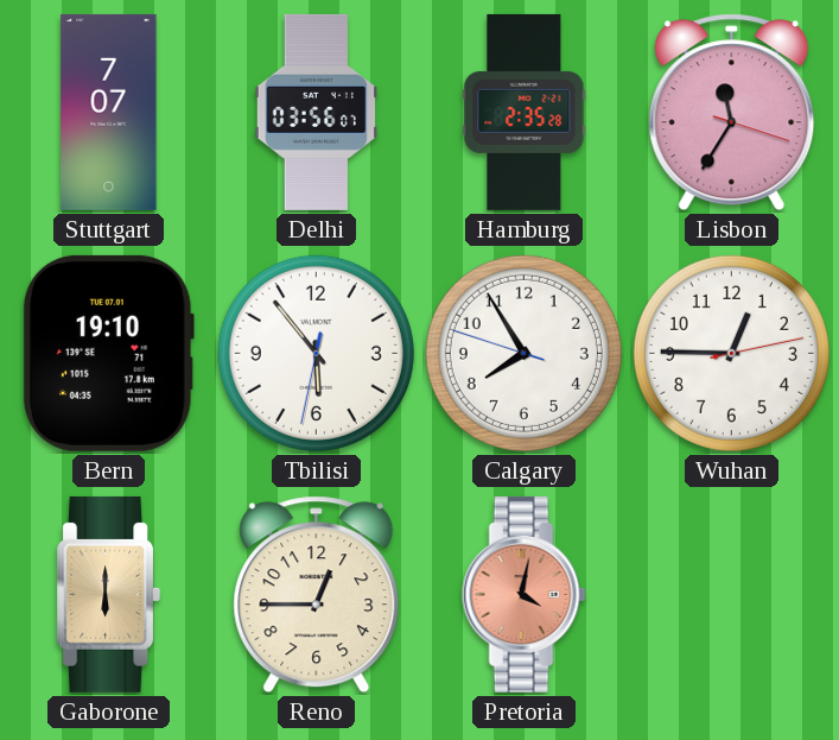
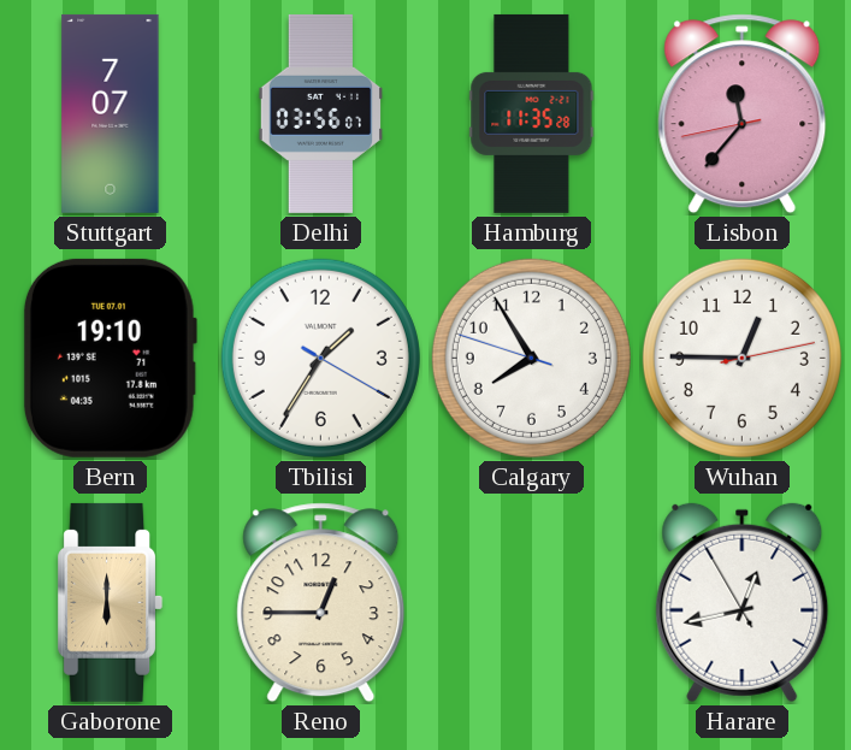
Hamburg: 2:35 -> 11:35
Lisbon: 11:35 -> 11:36
Tbilisi: 5:53 -> 1:35
Pretoria: 4:02 -> none
Harare: none -> 12:42
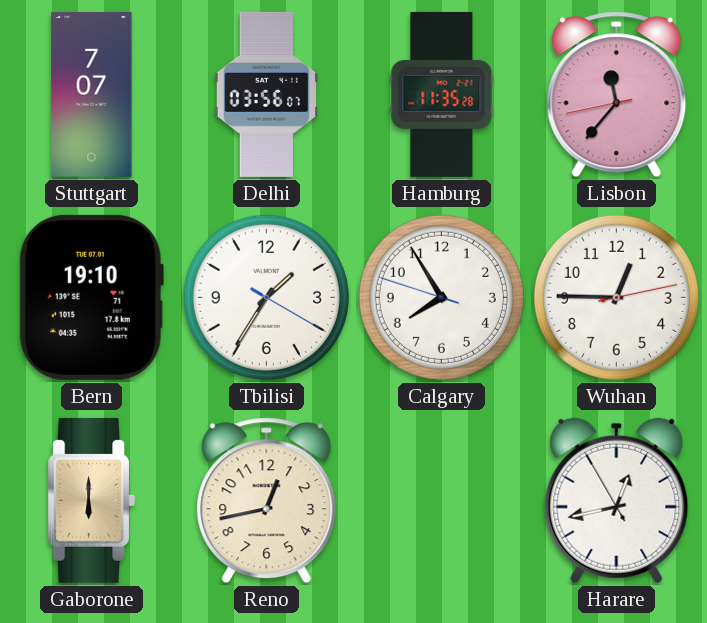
Reno: 12:45 -> 12:43
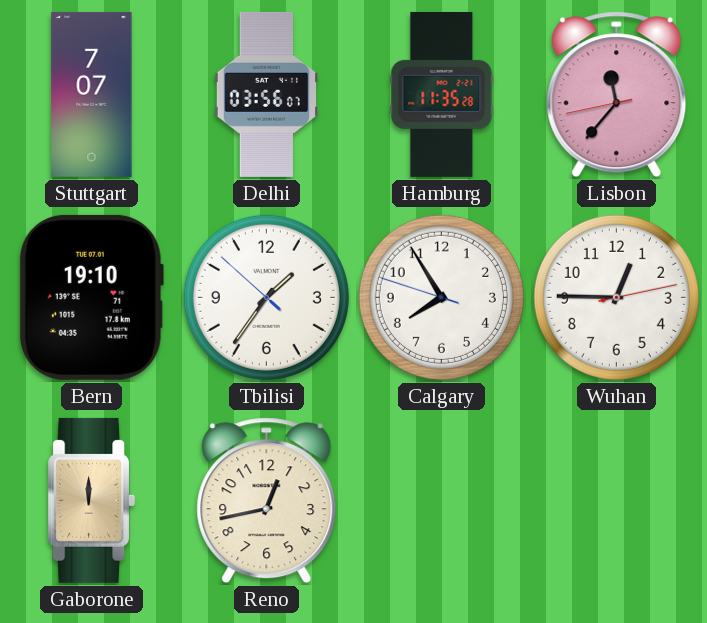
Tbilisi: 1:35:20 -> 1:35:52
Gaborone: 6:00 -> 12:00
Harare: 12:42 -> none
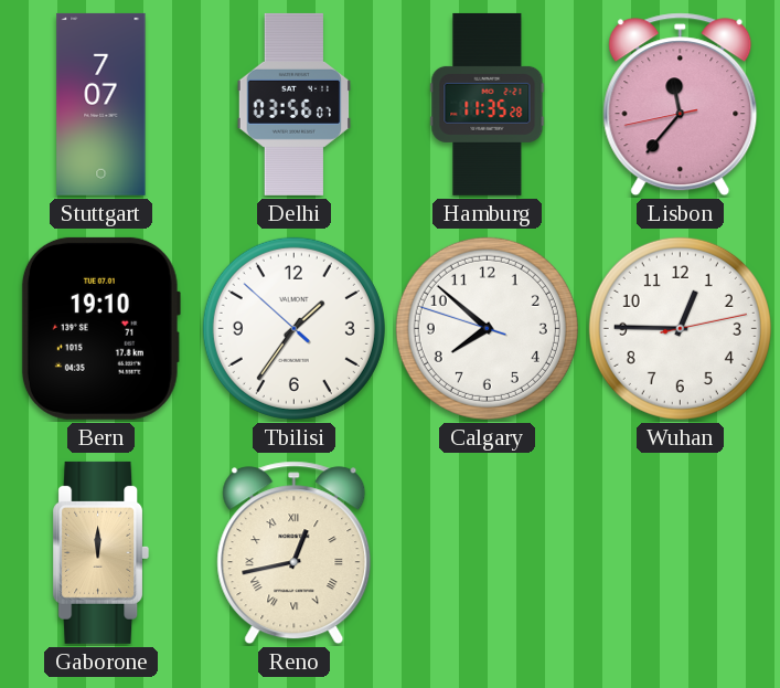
Calgary: 7:54 -> 7:51
Reno numerals: Arabic -> Roman
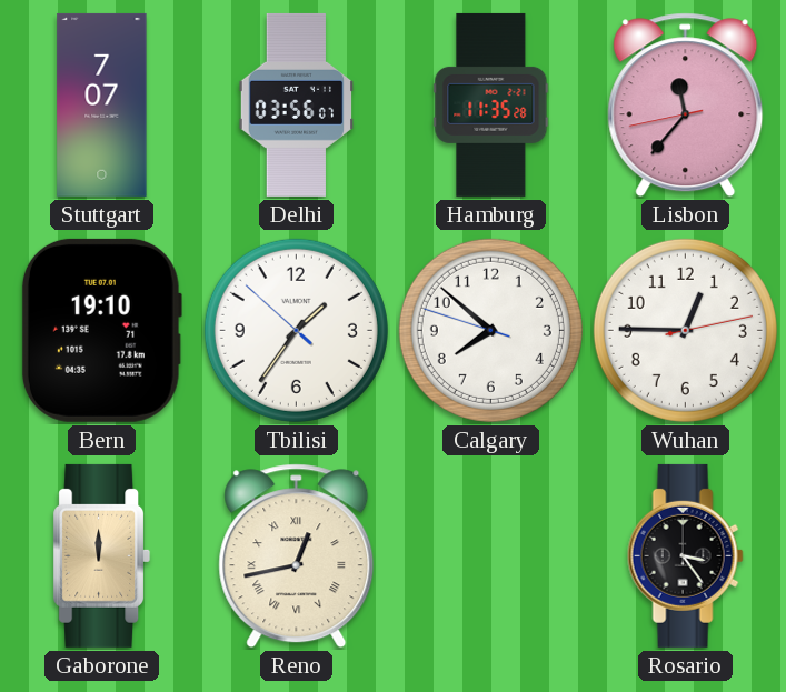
Rosario: none -> 3:24
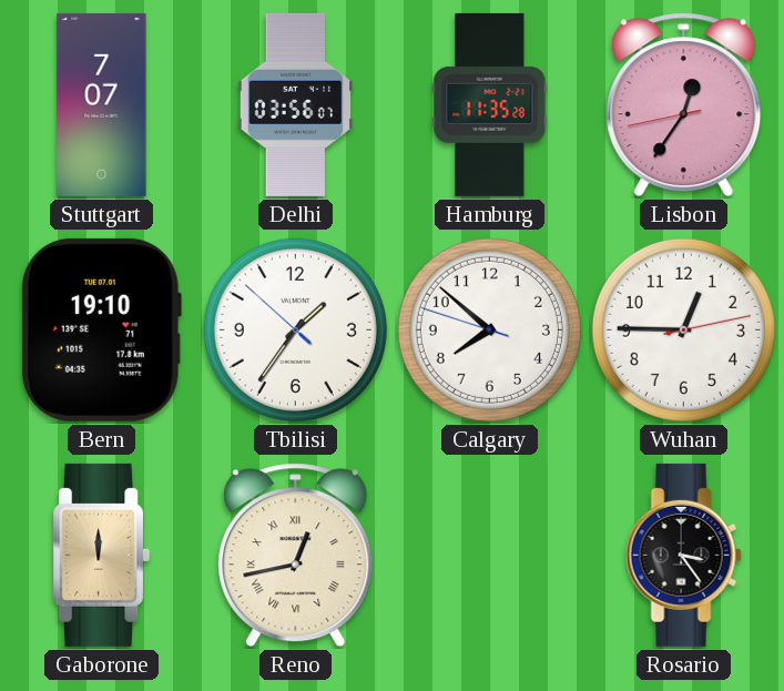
Lisbon: 11:36 -> 12:35
